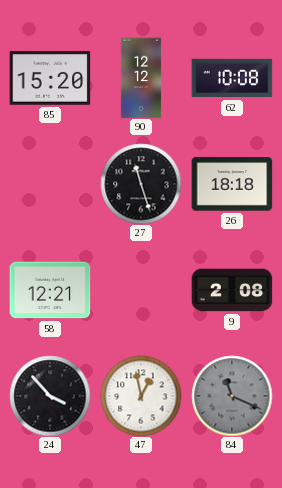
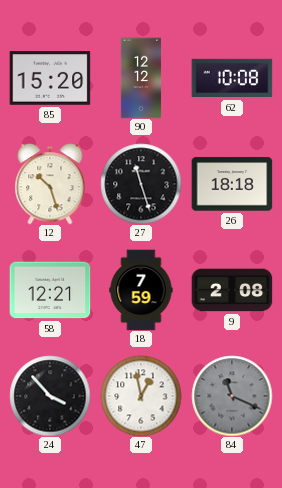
12: none -> 10:27
18: none -> 7:59
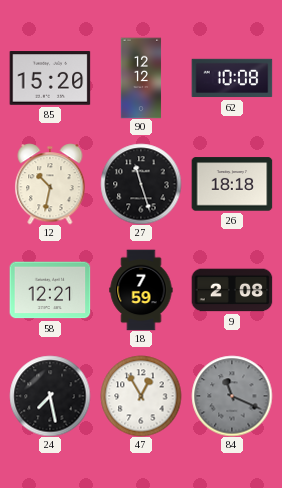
12: 10:27 -> 10:32
24: 3:53 -> 7:28
47: 12:58 -> 12:55
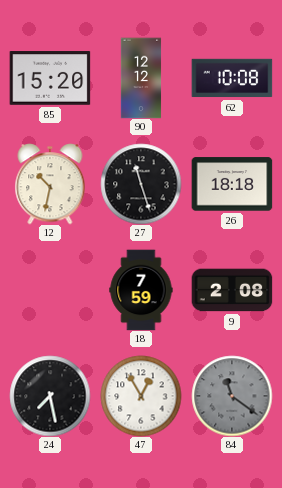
58: 12:21 -> none
84: 11:19 -> 11:21
